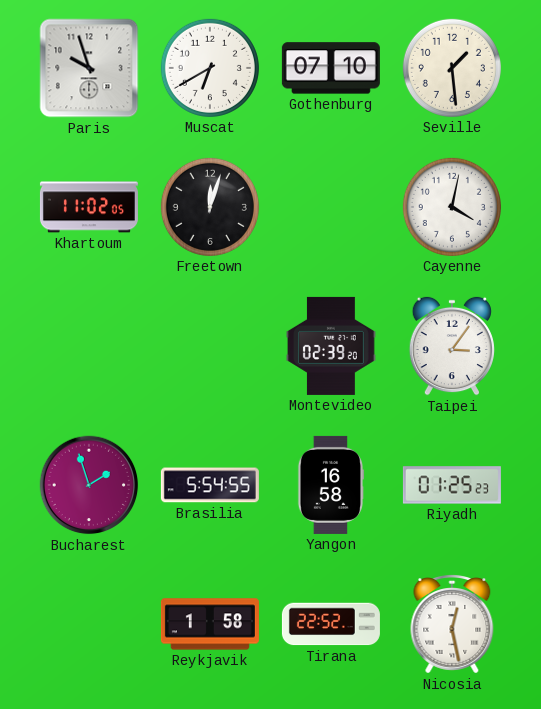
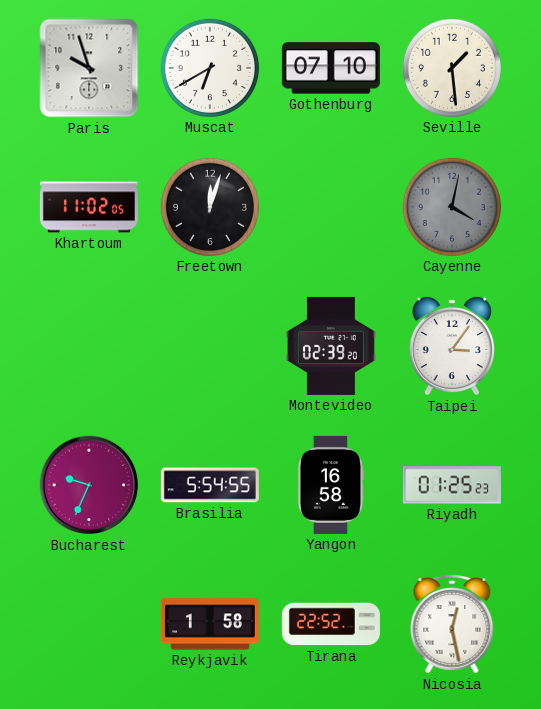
Cayenne dial: white -> grey
Bucharest: 1:57 -> 9:34
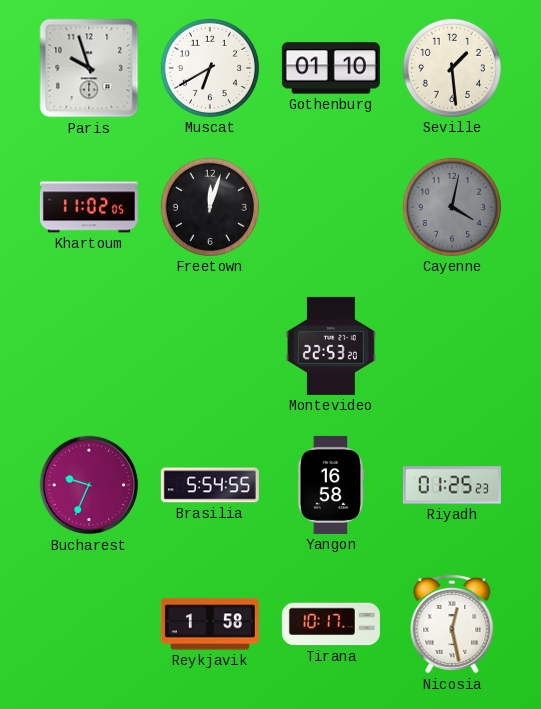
Gothenburg: 07:10 -> 01:10
Montevideo: 02:39 -> 22:53
Taipei: 3:06 -> none
Tirana: 22:52 -> 10:17
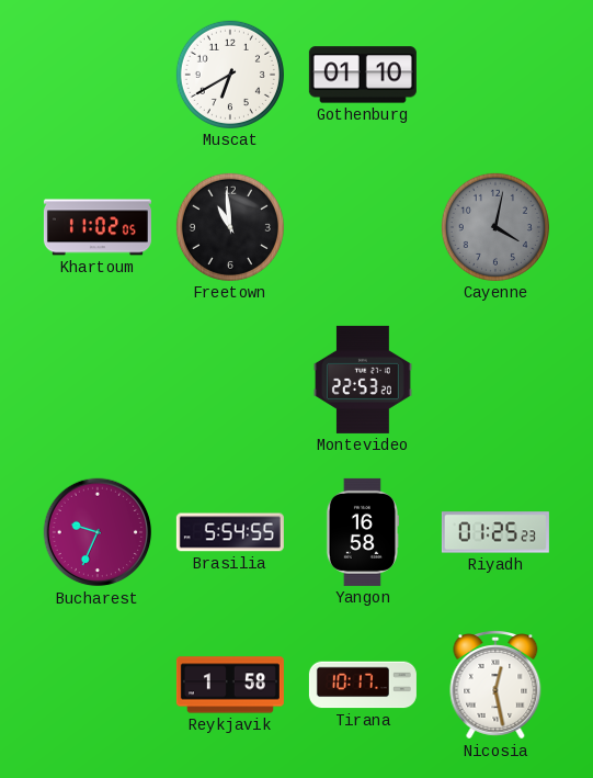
Paris: 9:57 -> none
Seville: 1:29 -> none
Freetown: 12:03 -> 10:59
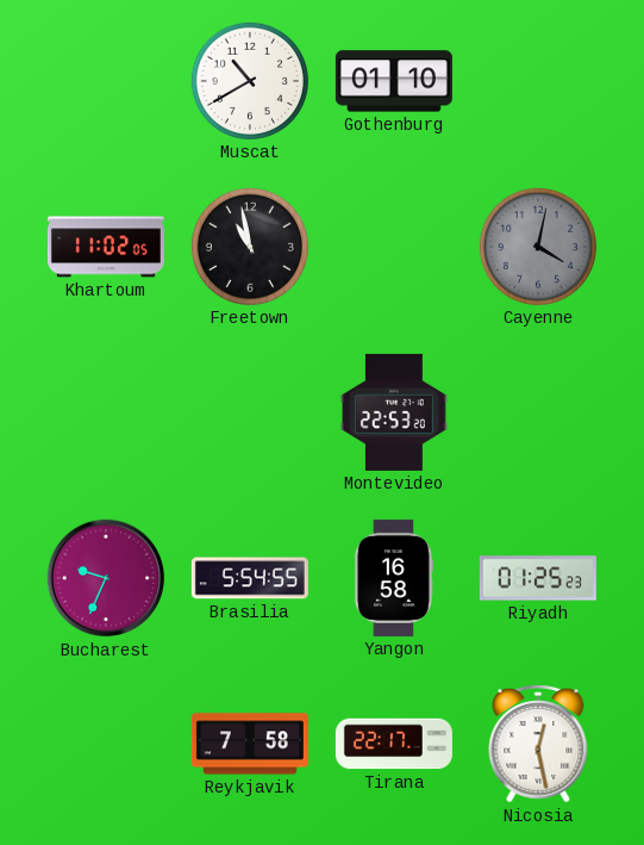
Muscat: 6:40 -> 10:40
Freetown: 10:59 -> 10:58
Reykjavik: 1:58 -> 7:58
Tirana: 10:17 -> 22:17
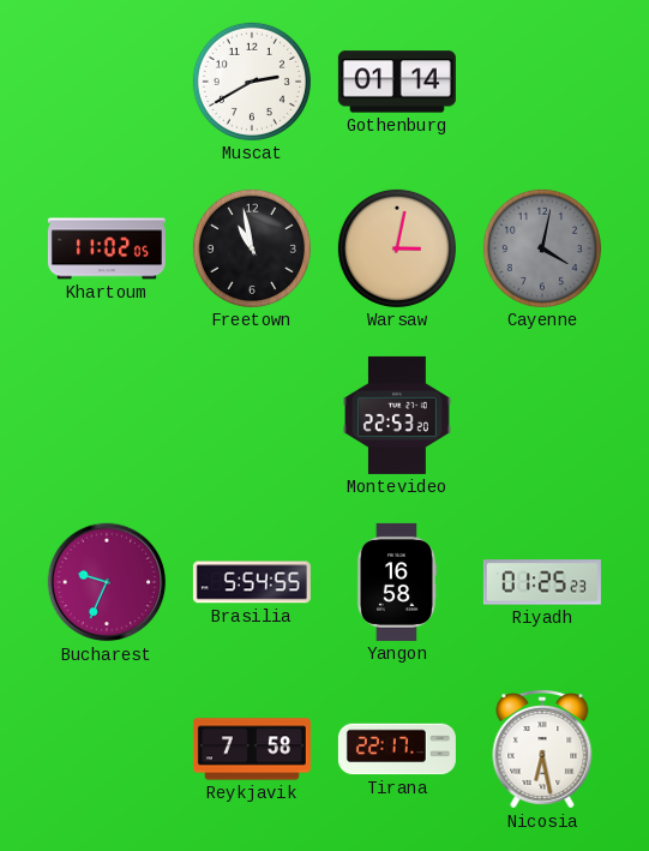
Muscat: 10:40 -> 2:40
Gothenburg: 01:10 -> 01:14
Warsaw: none -> 3:02
Nicosia: 12:28 -> 6:28
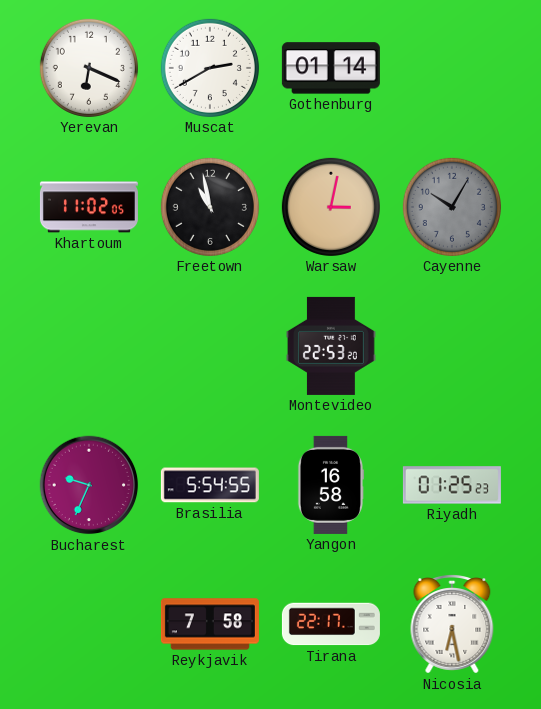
Yerevan: none -> 6:19
Cayenne: 4:02 -> 10:05
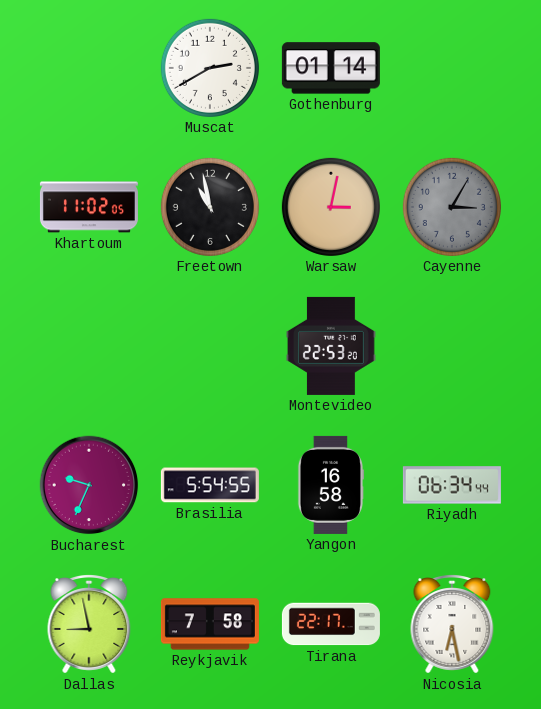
Yerevan: 6:19 -> none
Cayenne: 10:05 -> 3:05
Riyadh: 01:25 -> 06:34
Dallas: none -> 8:58
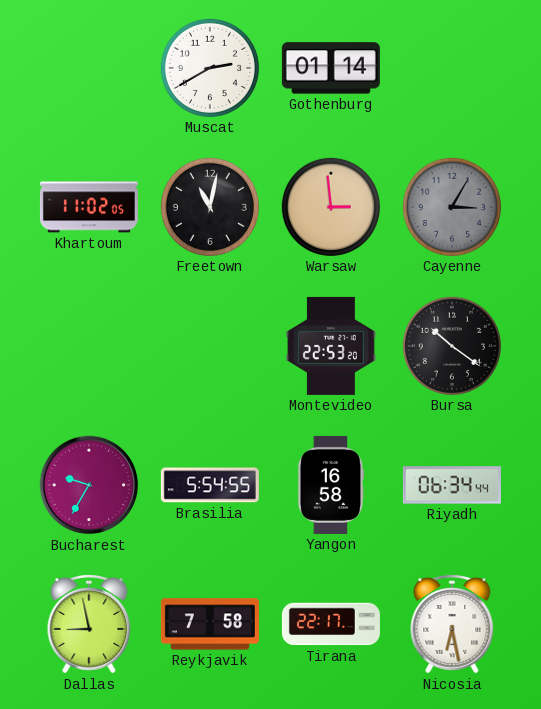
Freetown: 10:58 -> 11:02
Warsaw: 3:02 -> 2:59
Bursa: none -> 10:21
Bucharest: 9:34 -> 9:35
